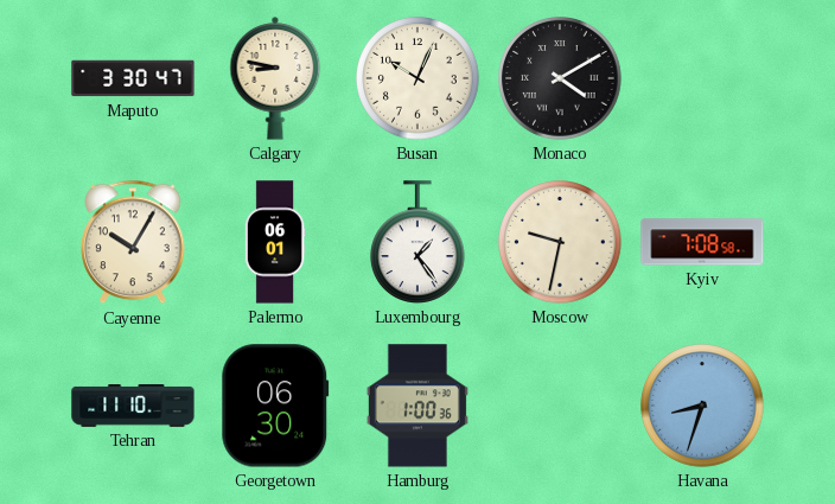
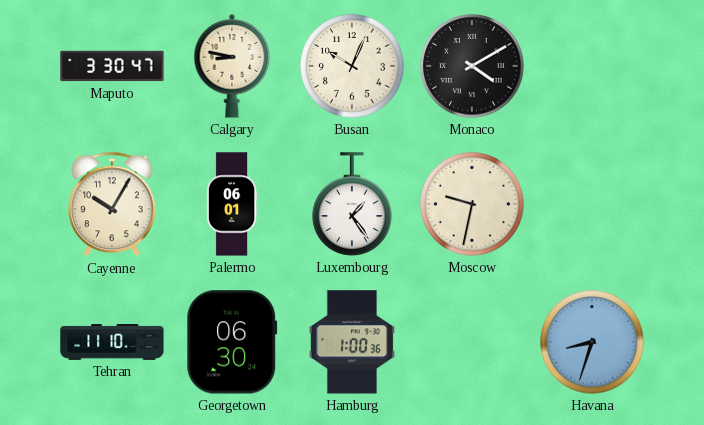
Kyiv: 7:08 -> none
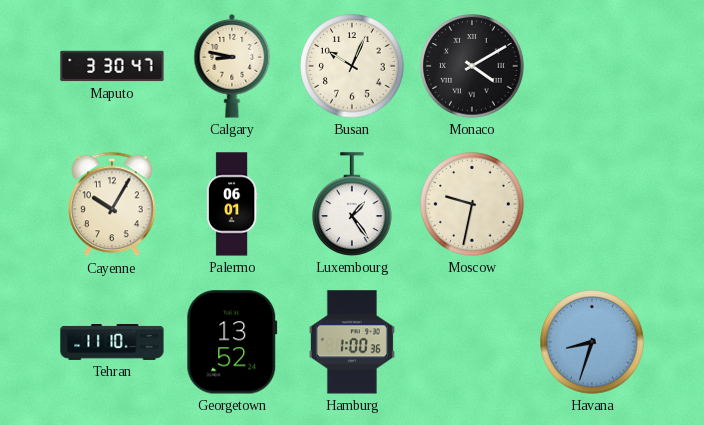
Georgetown: 06:30 -> 13:52
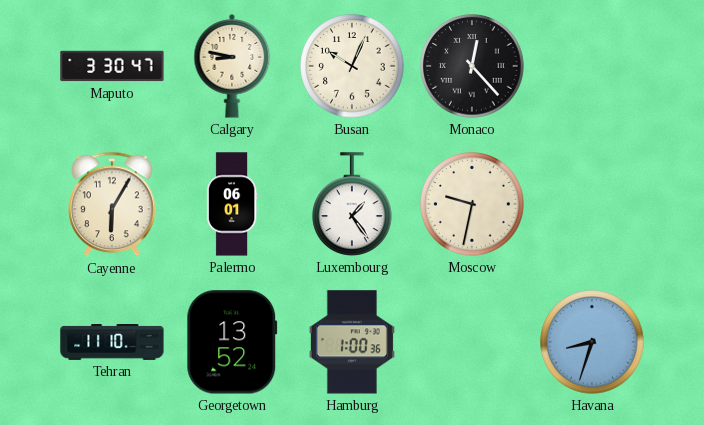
Monaco: 4:10 -> 12:23
Cayenne: 10:05 -> 6:05
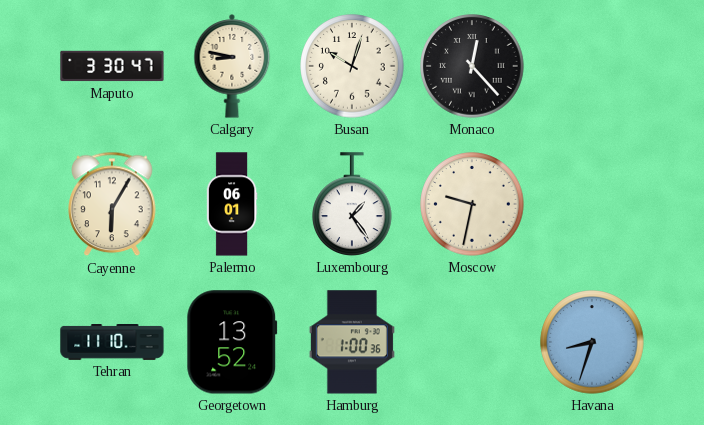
Busan: 10:04 -> 10:03
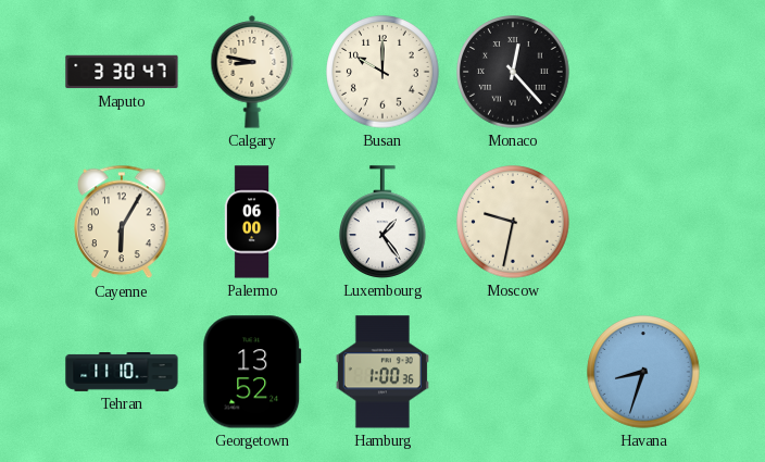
Busan: 10:03 -> 10:00
Palermo: 06:01 -> 06:00
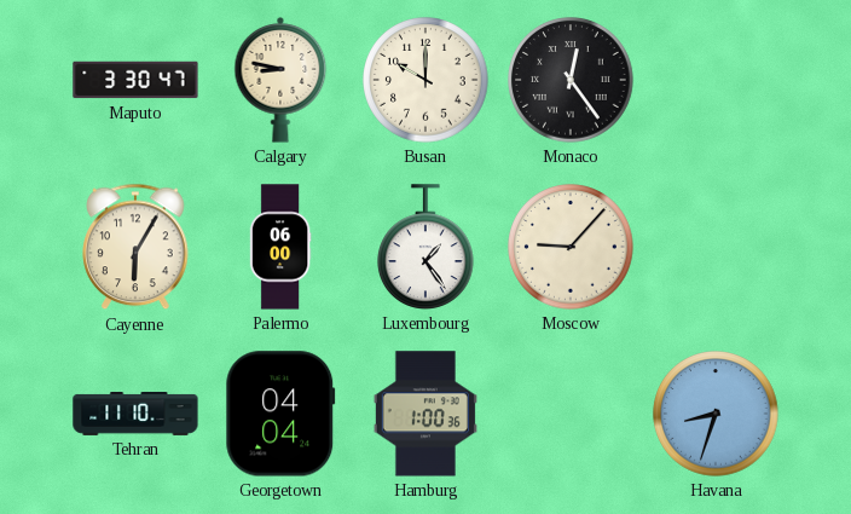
Monaco: 12:23 -> 12:24
Moscow: 9:32 -> 9:07
Georgetown: 13:52 -> 04:04
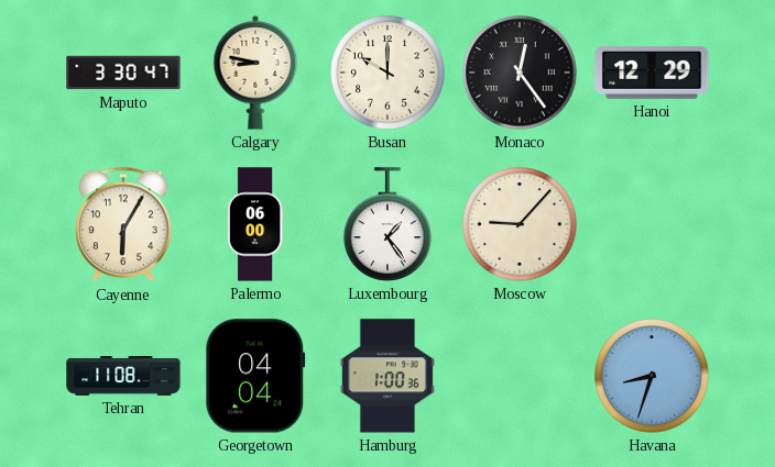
Hanoi: none -> 12:29
Tehran: 11:10 -> 11:08
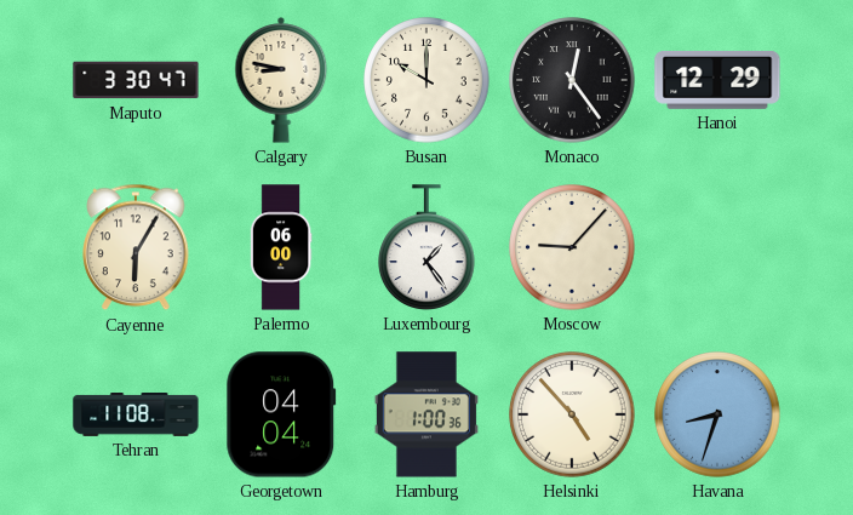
Helsinki: none -> 4:53
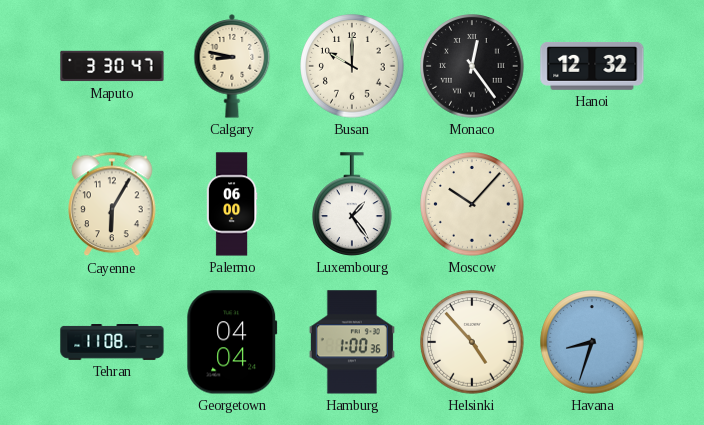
Hanoi: 12:29 -> 12:32
Moscow: 9:07 -> 10:07
